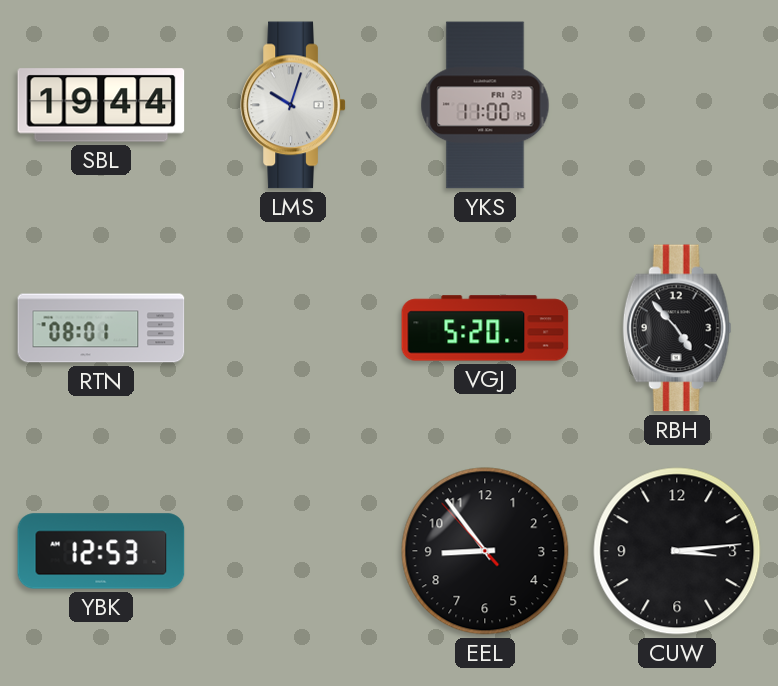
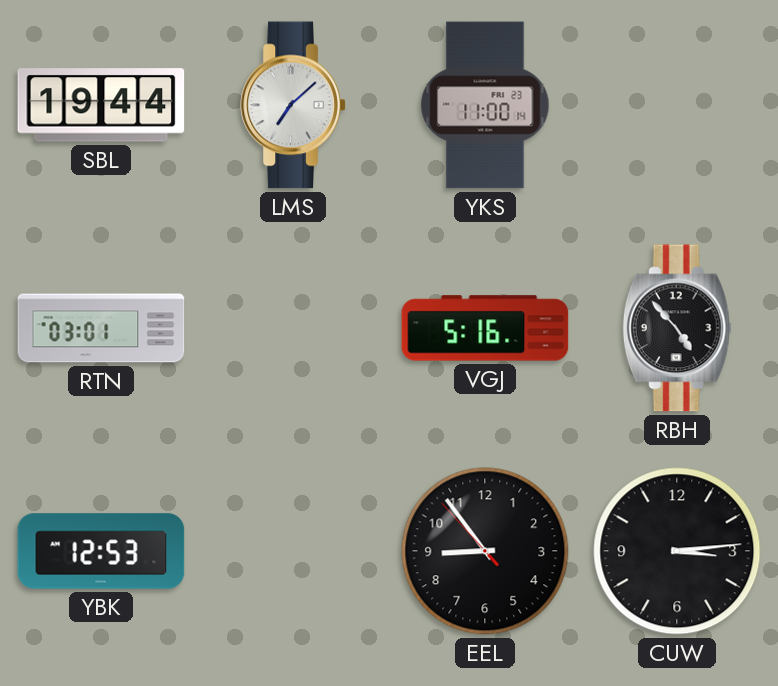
LMS: 10:03 -> 7:08
RTN: 08:01 -> 03:01
VGJ: 5:20 -> 5:16
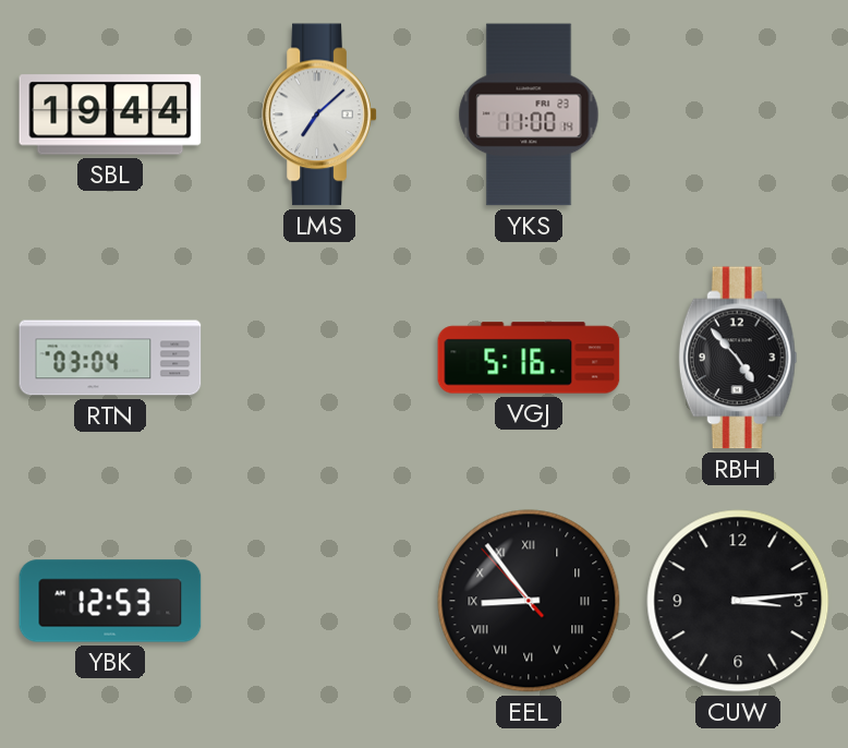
RTN: 03:01 -> 03:04
EEL numerals: Arabic -> Roman
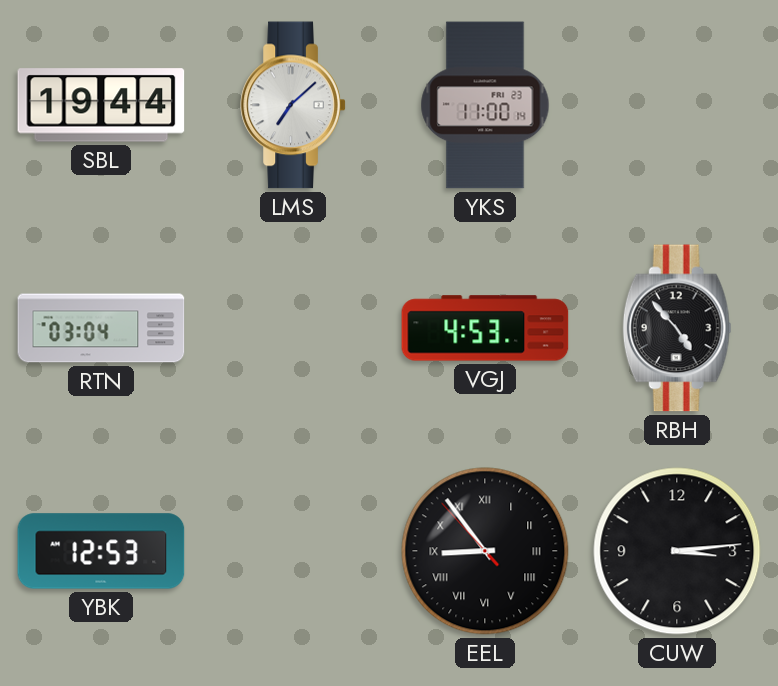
VGJ: 5:16 -> 4:53
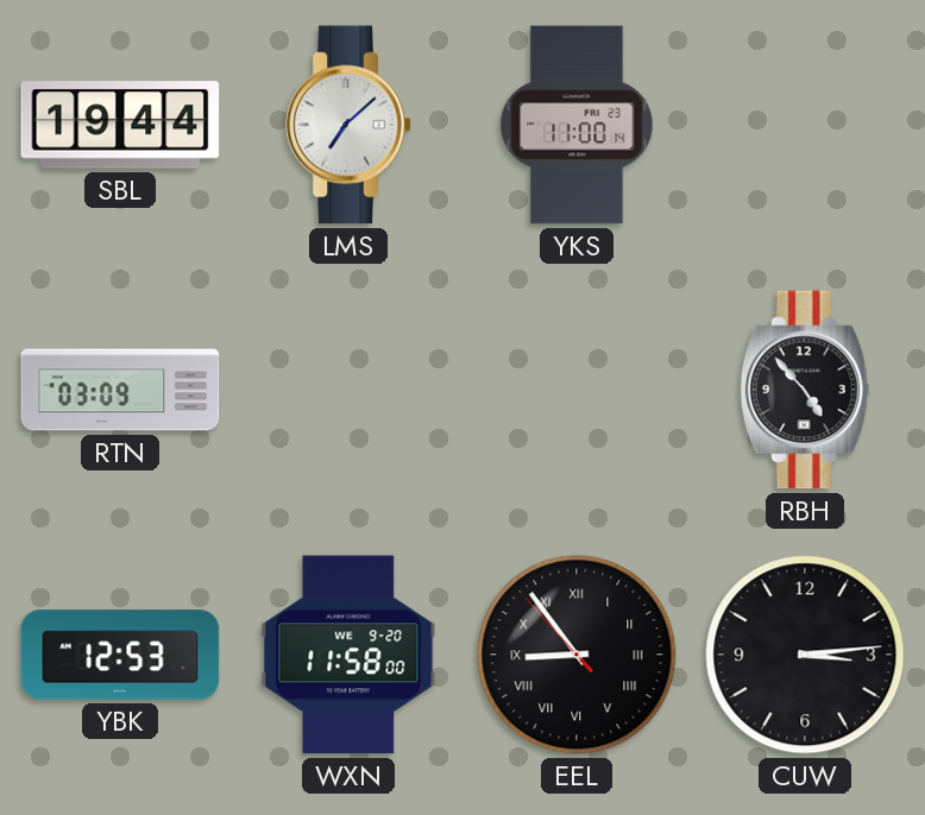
RTN: 03:04 -> 03:09
VGJ: 4:53 -> none
WXN: none -> 11:58
